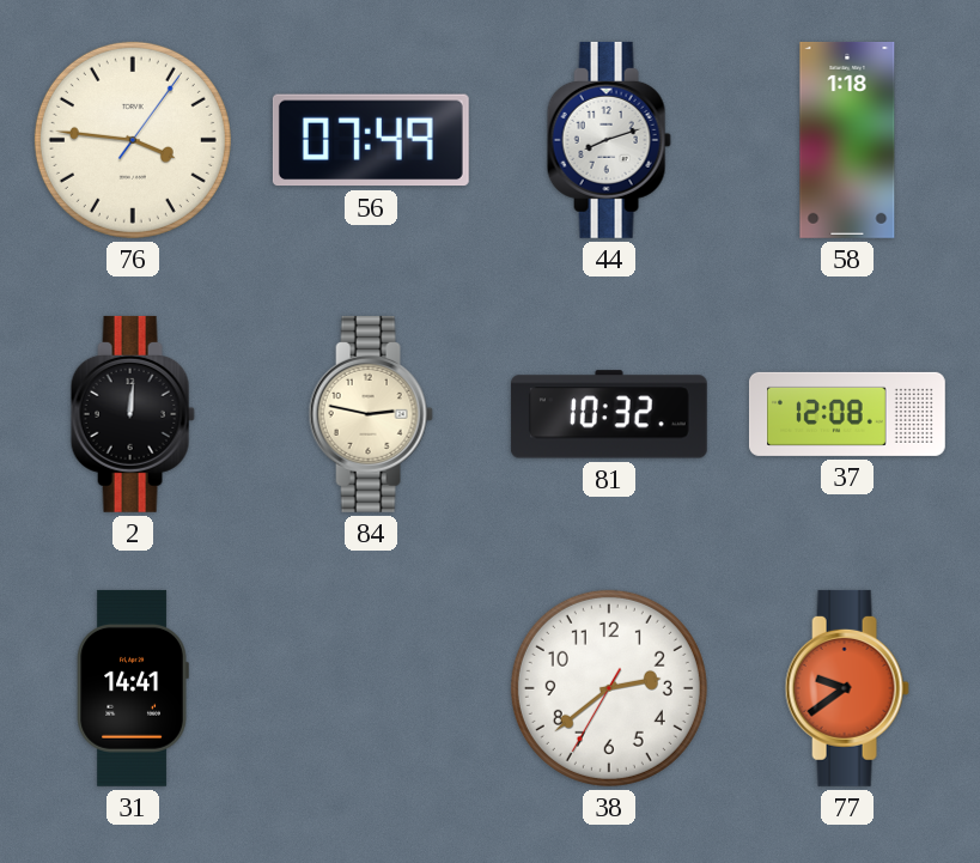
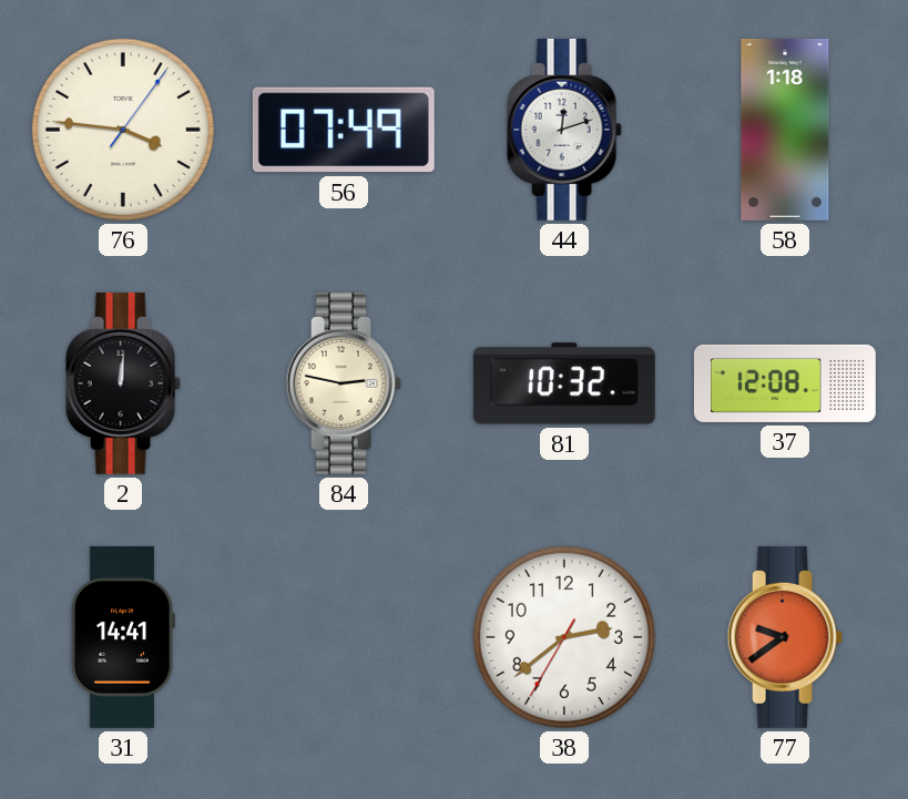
44: 8:12 -> 12:12
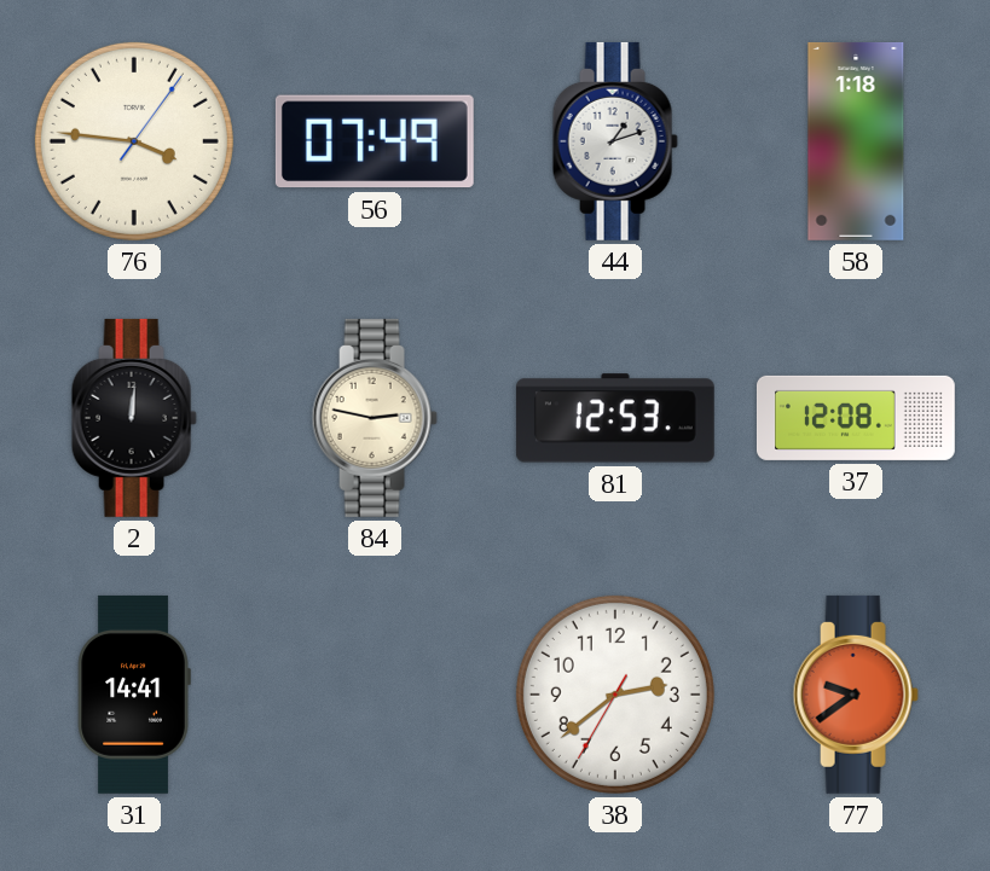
44: 12:12 -> 1:12
81: 10:32 -> 12:53
